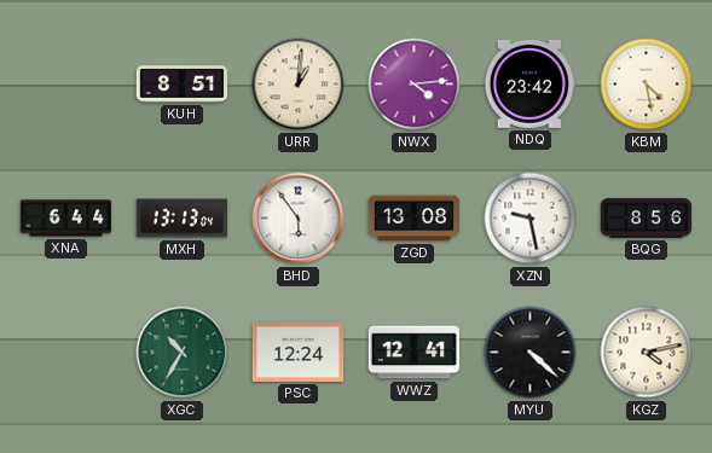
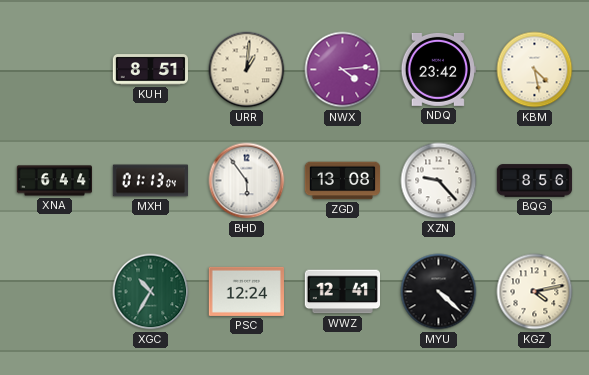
MXH: 13:13 -> 01:13
XZN: 9:28 -> 9:23
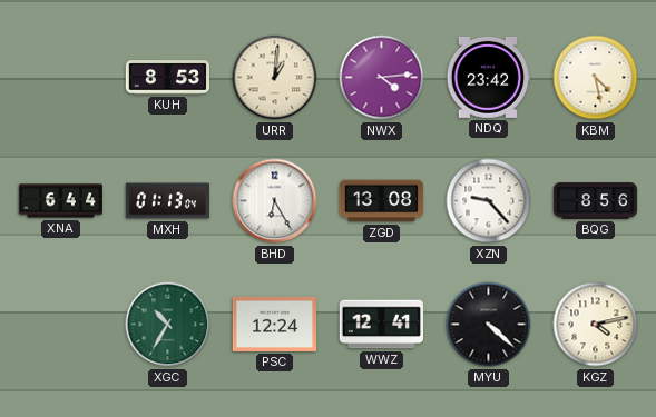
KUH: 8:51 -> 8:53
BHD: 5:54 -> 6:25
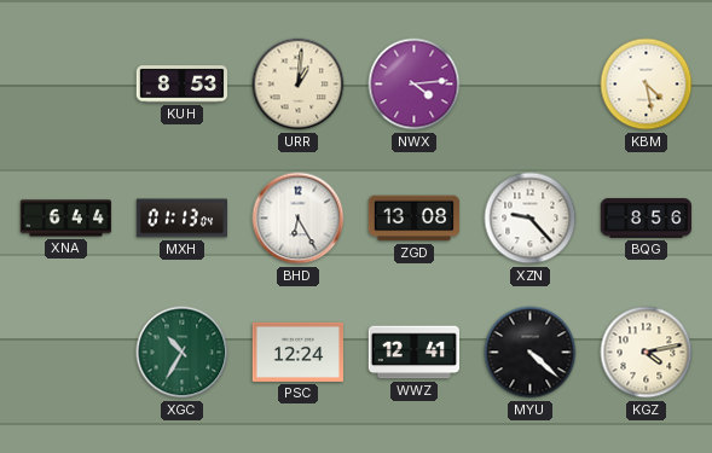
NDQ: 23:42 -> none
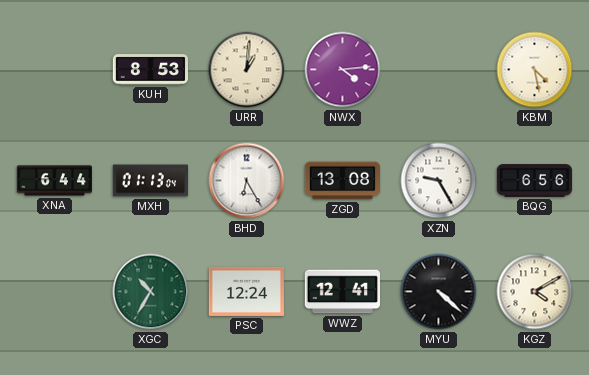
XZN: 9:23 -> 9:25
BQG: 8:56 -> 6:56
KGZ: 4:13 -> 4:10
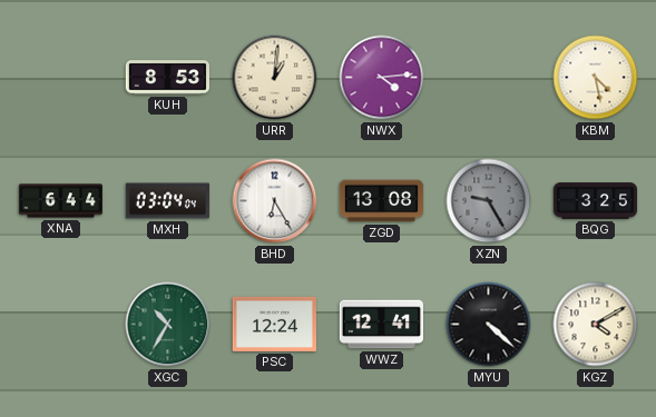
MXH: 01:13 -> 03:04
XZN dial: white -> grey
BQG: 6:56 -> 3:25
